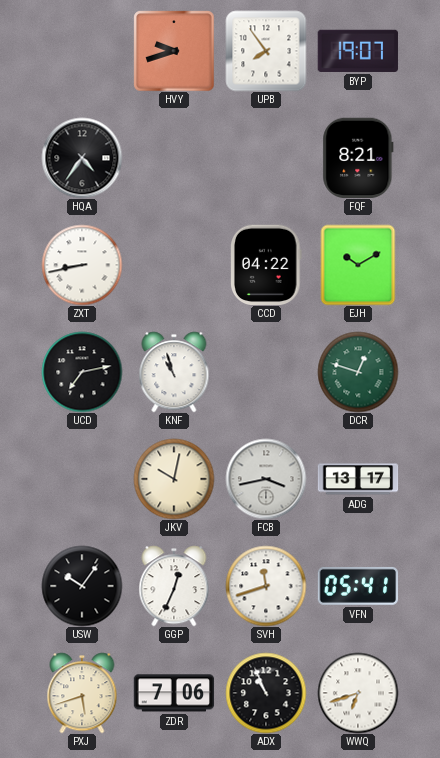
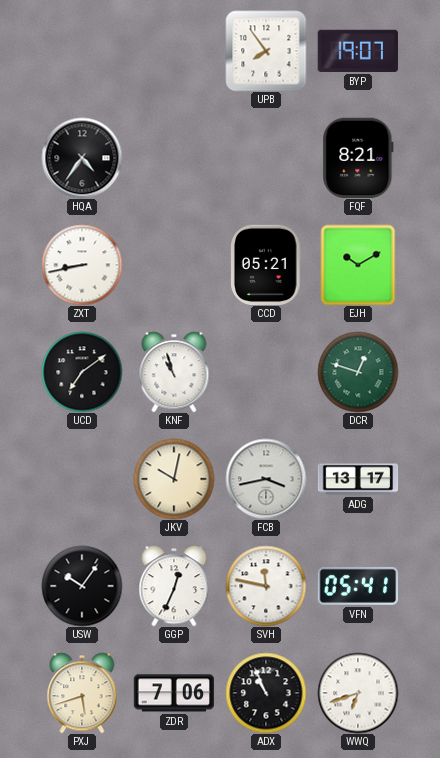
HVY: 9:42 -> none
CCD: 04:22 -> 05:21
UCD: 7:13 -> 7:09
SVH: 11:42 -> 11:47
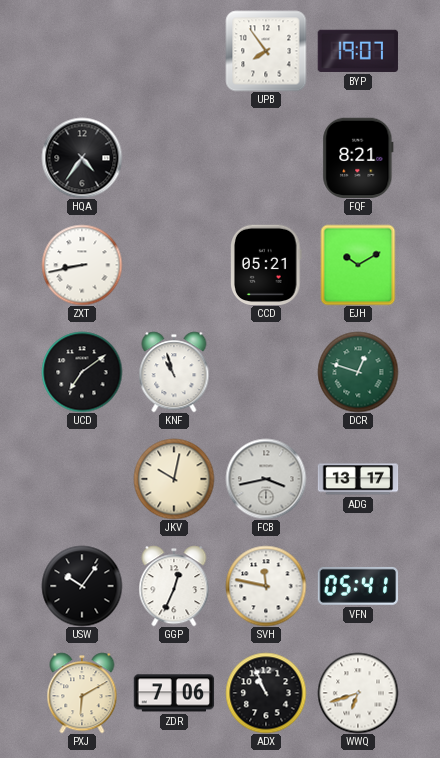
PXJ: 5:42 -> 6:10
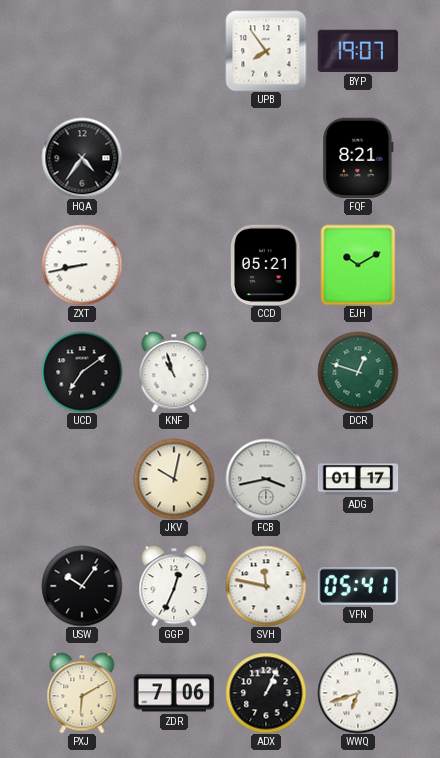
ADG: 13:17 -> 01:17
ADX: 10:56 -> 1:04
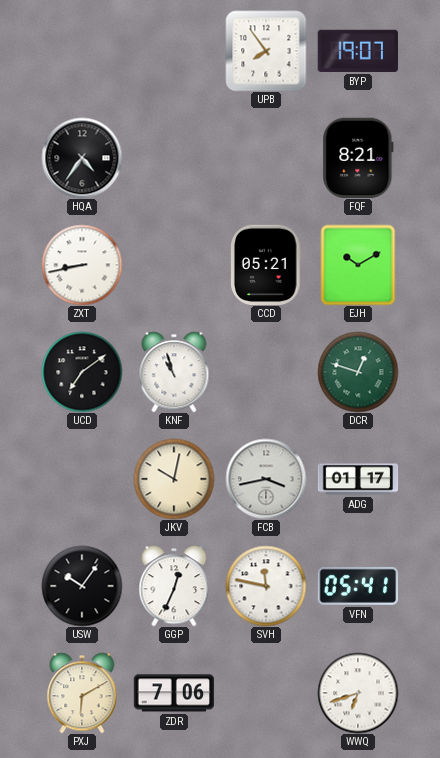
ADX: 1:04 -> none
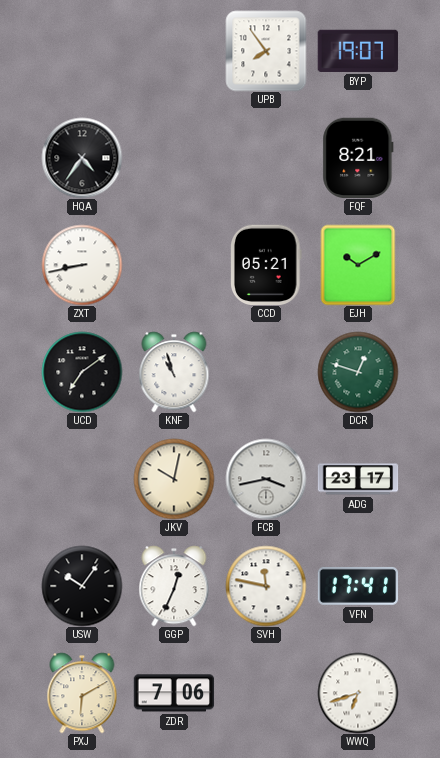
ADG: 01:17 -> 23:17
VFN: 05:41 -> 17:41
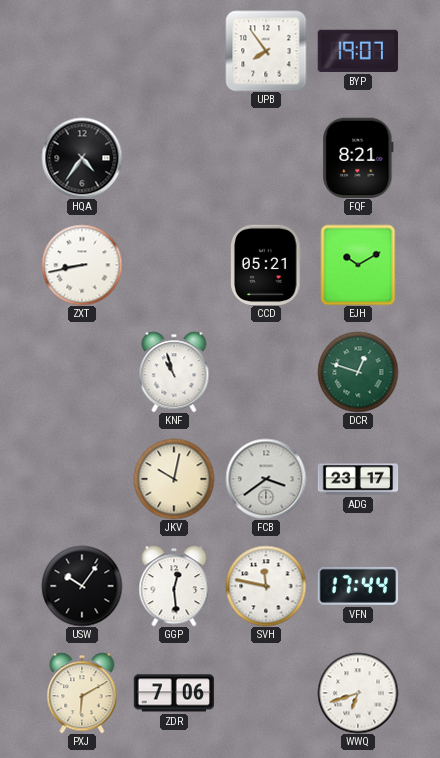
UCD: 7:09 -> none
FCB: 3:43 -> 3:39
GGP: 12:34 -> 12:29
VFN: 17:41 -> 17:44
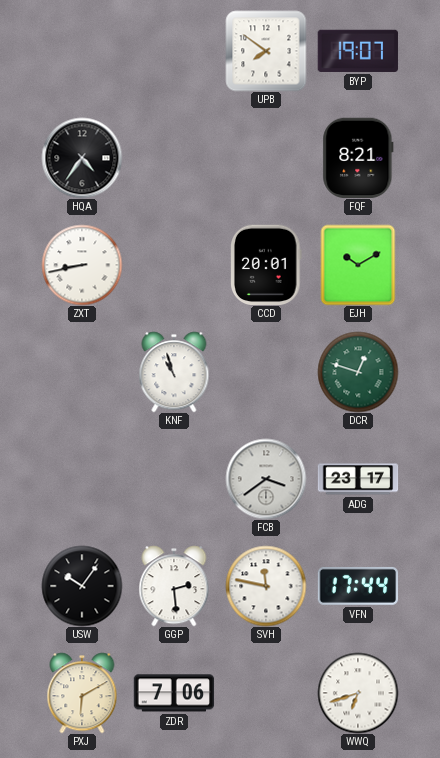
UPB: 7:54 -> 7:51
CCD: 05:21 -> 20:01
JKV: 10:02 -> none
GGP: 12:29 -> 2:29
